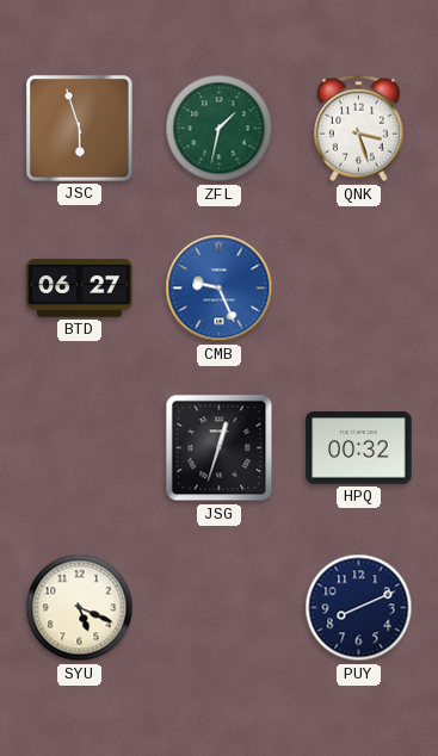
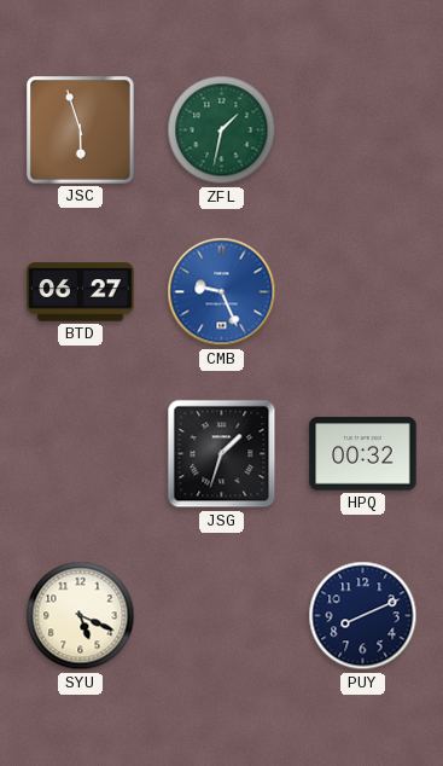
QNK: 3:27 -> none
JSG: 12:33 -> 1:33
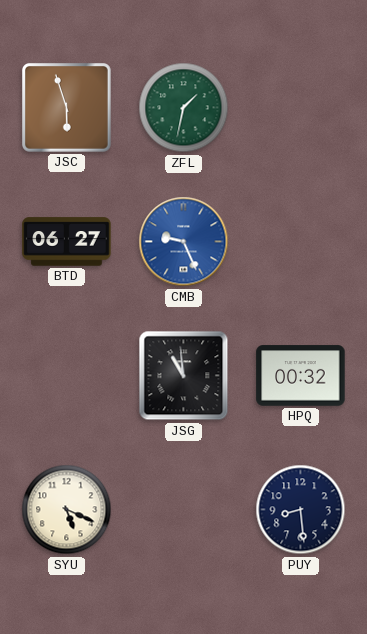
JSG: 1:33 -> 10:59
PUY: 8:11 -> 8:29
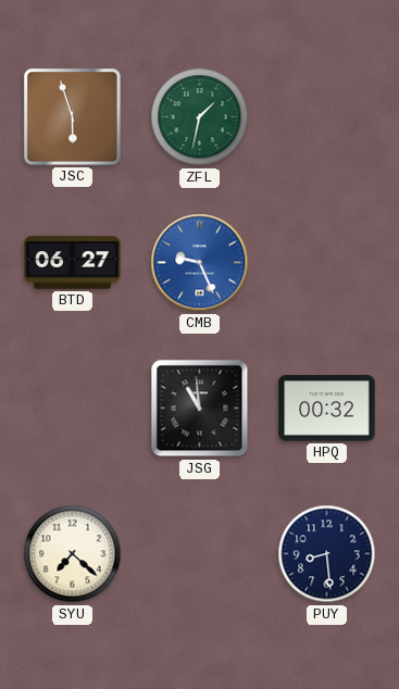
SYU: 5:19 -> 7:22
